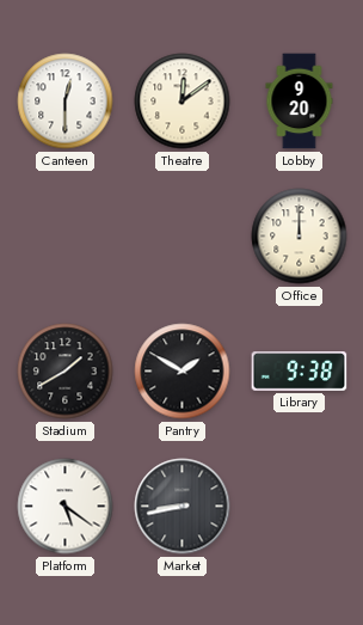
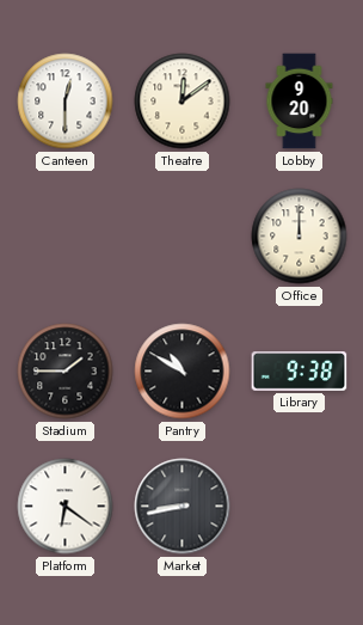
Stadium: 1:40 -> 1:45
Pantry: 1:50 -> 10:50
Platform: 5:21 -> 6:21
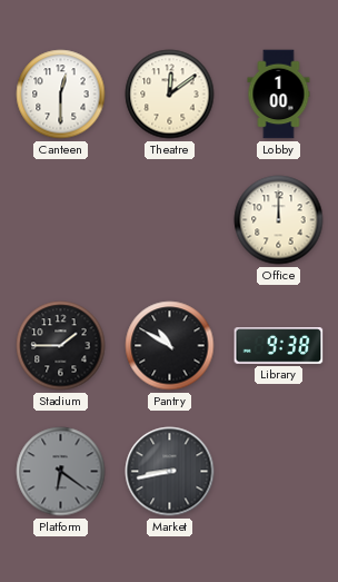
Lobby: 9:20 -> 1:00
Platform dial: white -> grey
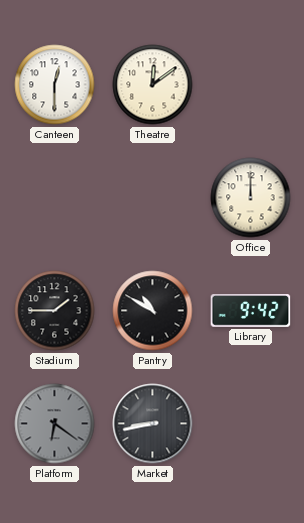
Lobby: 1:00 -> none
Library: 9:38 -> 9:42
